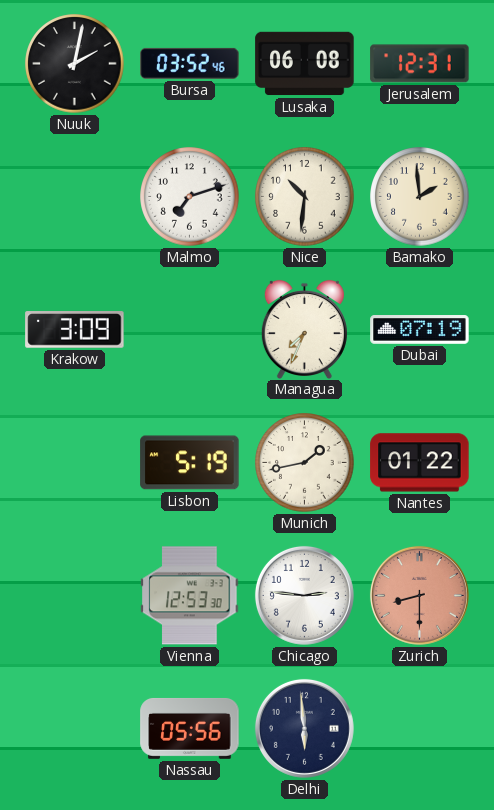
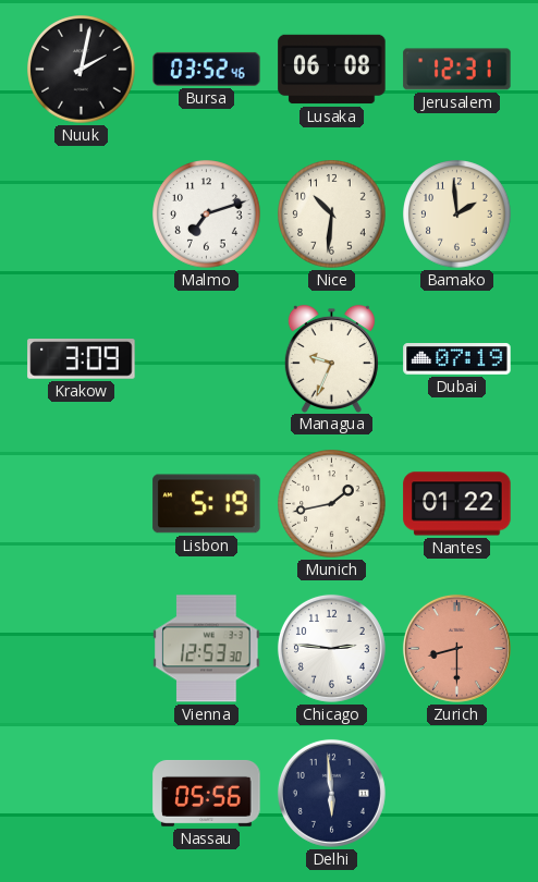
Managua: 7:34 -> 9:34
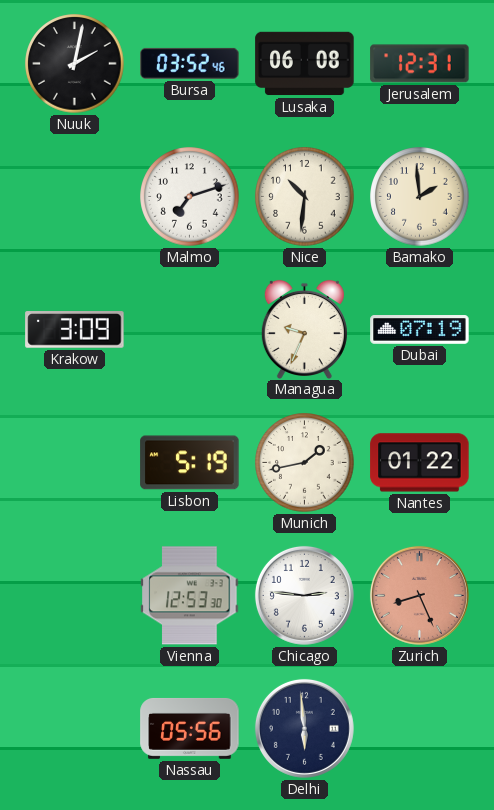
Zurich: 8:30 -> 8:26
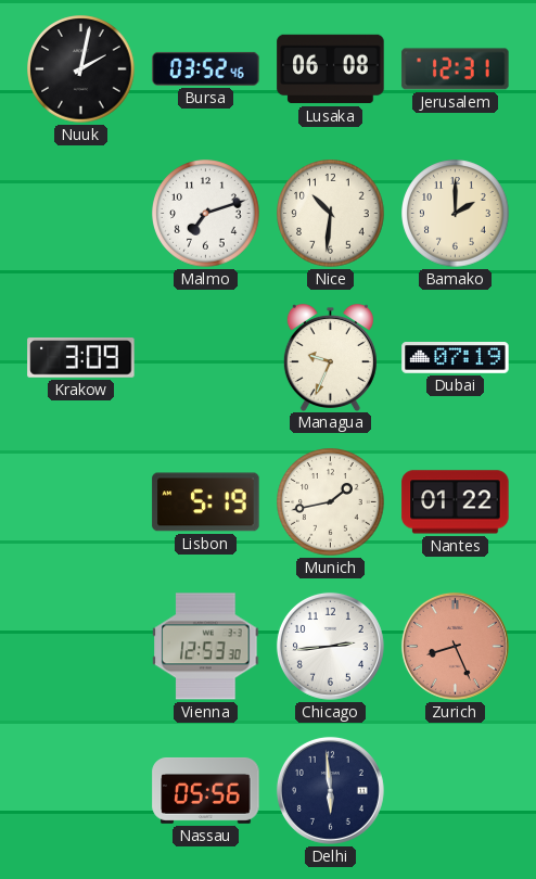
Bamako: 1:59 -> 2:00
Chicago: 2:46 -> 2:44
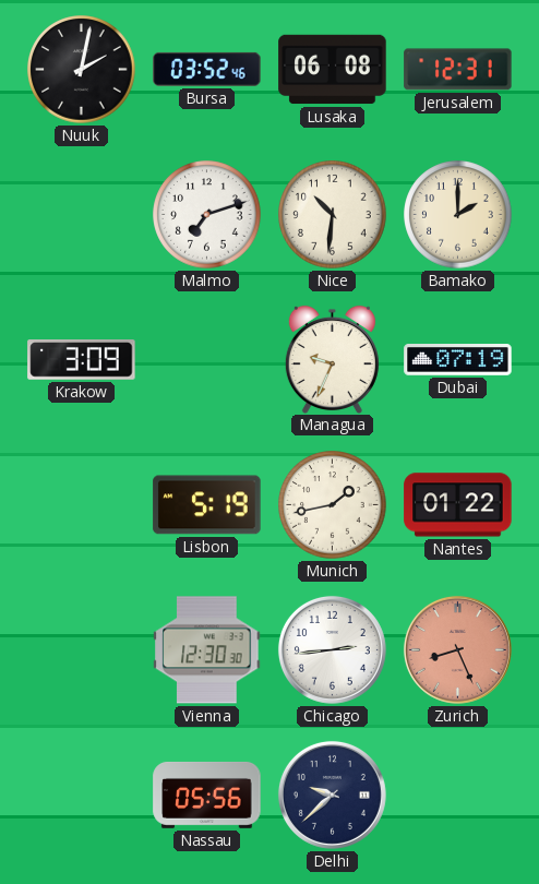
Vienna: 12:53 -> 12:30
Delhi: 5:59 -> 9:38
